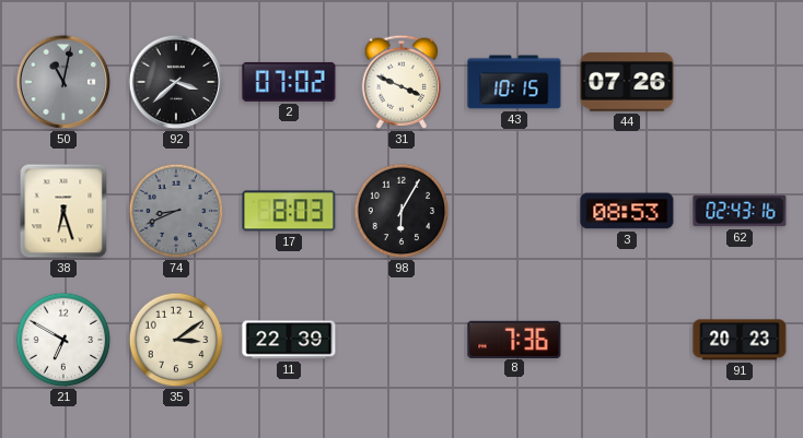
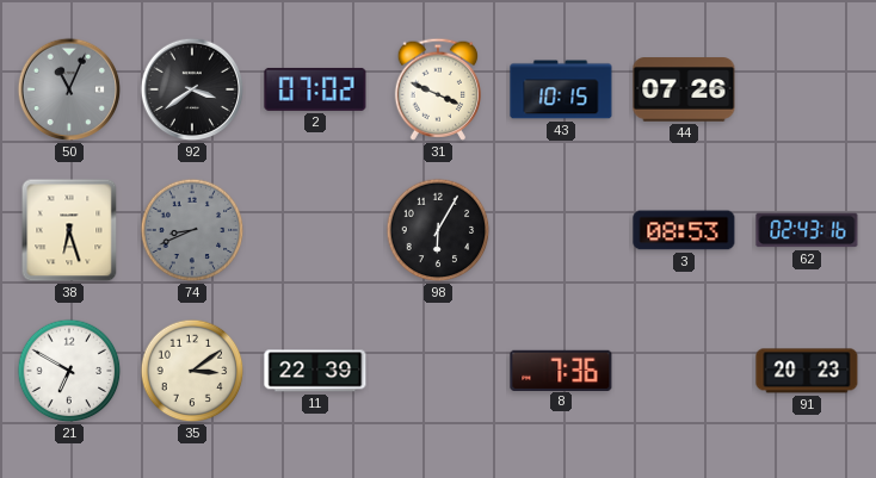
50: 11:02 -> 11:04
92: 3:38 -> 3:39
17: 8:03 -> none
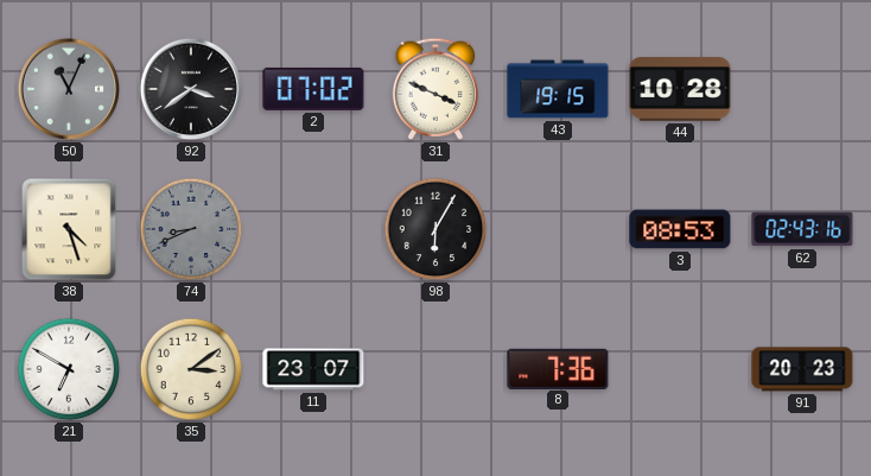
43: 10:15 -> 19:15
44: 07:26 -> 10:28
38: 6:27 -> 4:27
11: 22:39 -> 23:07
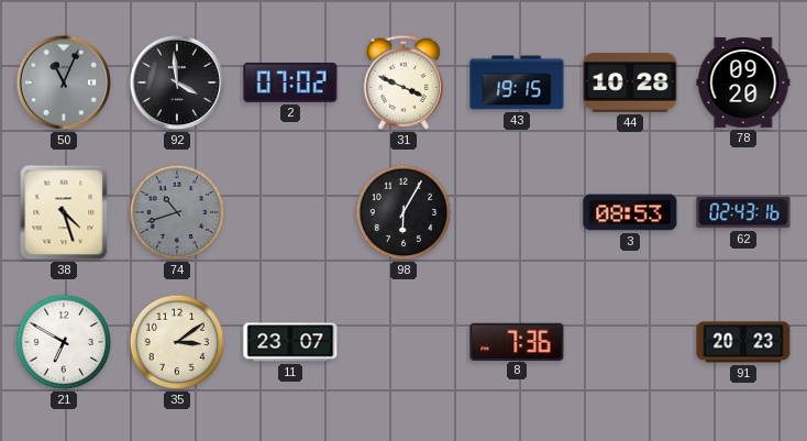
92: 3:39 -> 3:59
78: none -> 09:20
74: 8:41 -> 10:42
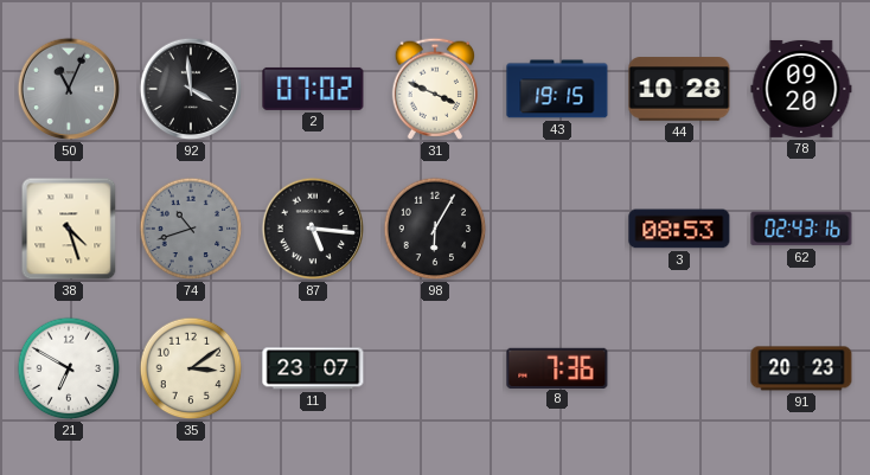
87: none -> 5:16
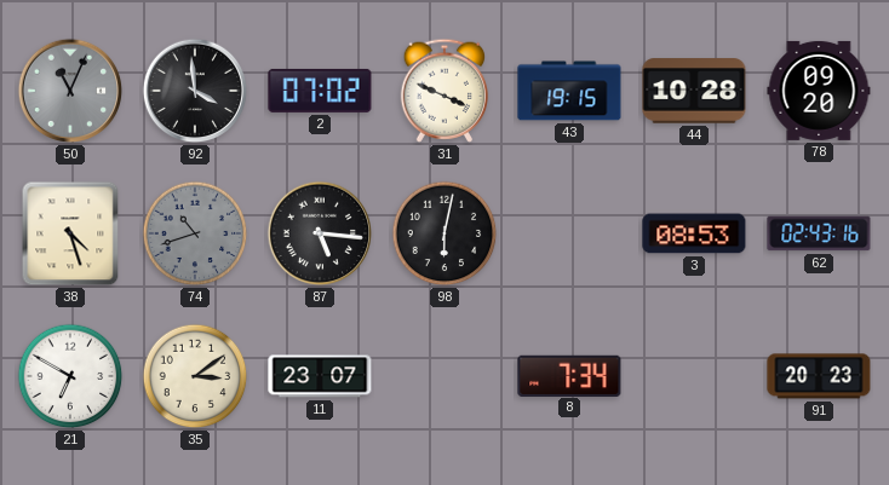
98: 6:05 -> 6:02
8: 7:36 -> 7:34
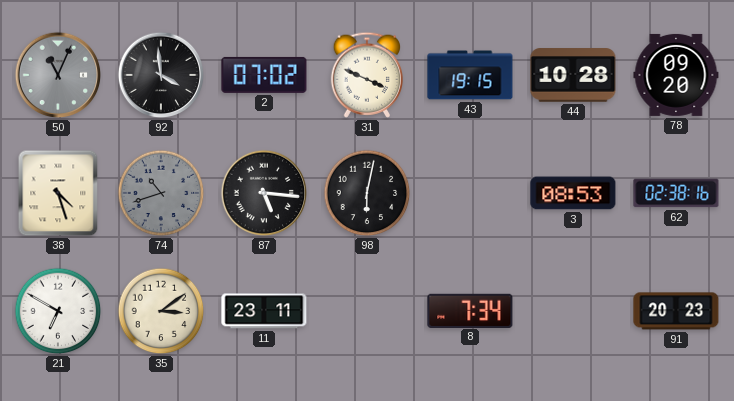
62: 02:43 -> 02:38
11: 23:07 -> 23:11
